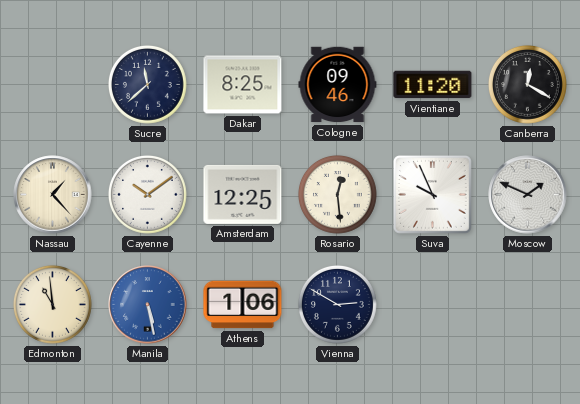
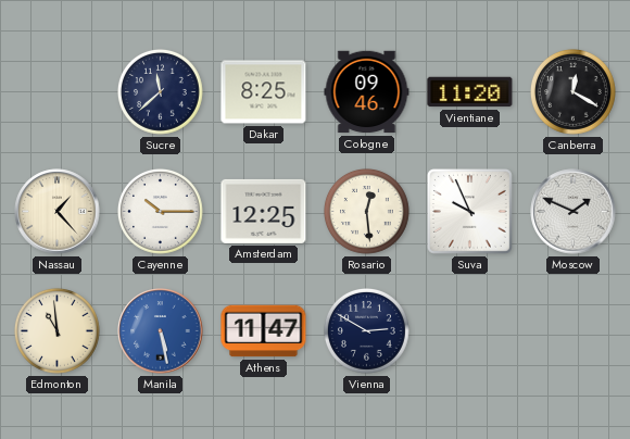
Cayenne: 10:09 -> 10:15
Athens: 1:06 -> 11:47
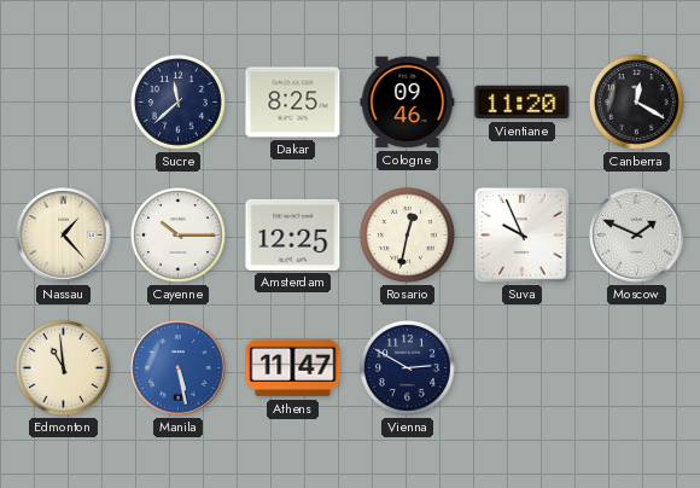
Rosario: 12:29 -> 12:32
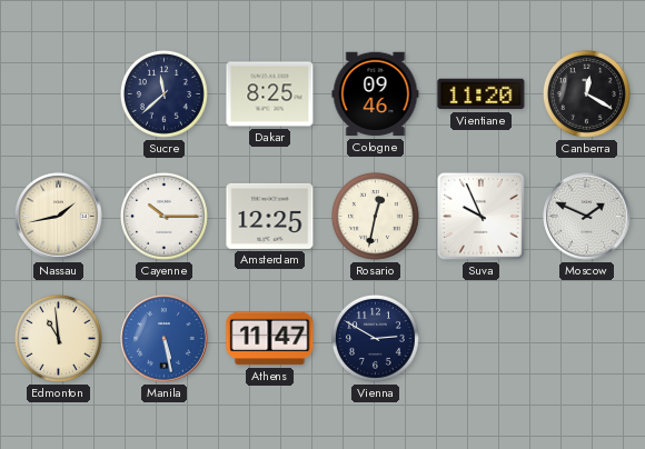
Nassau: 1:23 -> 1:43
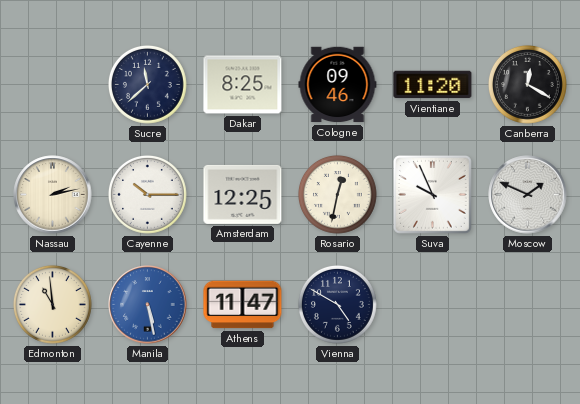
Nassau: 1:43 -> 2:13
Vienna: 2:50 -> 4:50
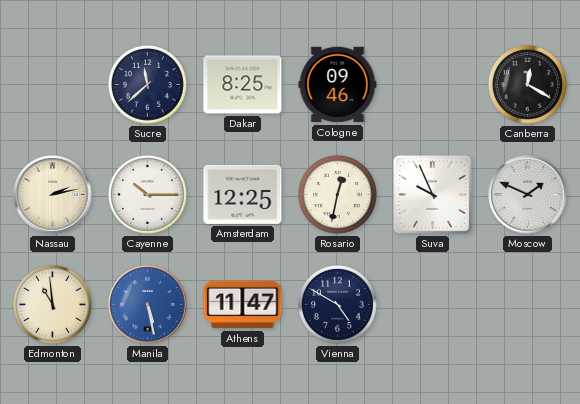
Vientiane: 11:20 -> none
